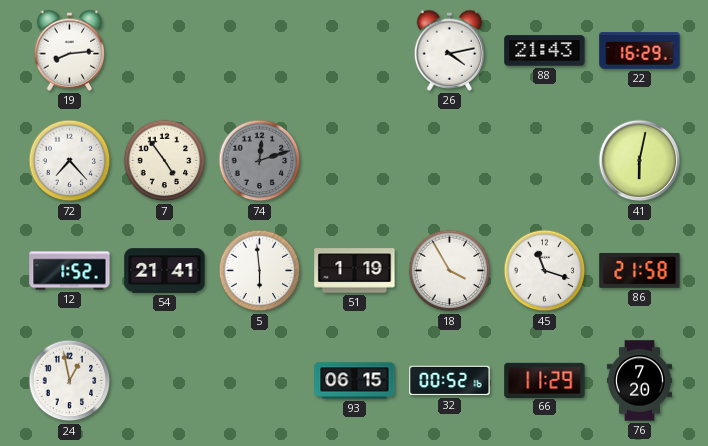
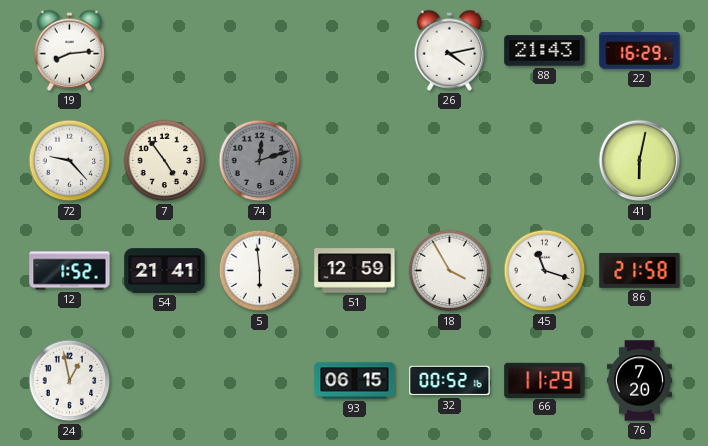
72: 7:23 -> 9:23
51: 1:19 -> 12:59
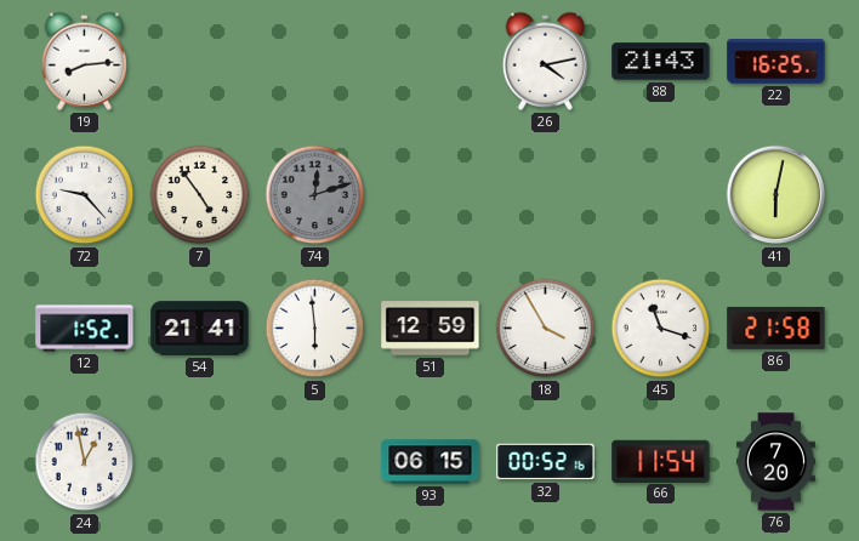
22: 16:29 -> 16:25
66: 11:29 -> 11:54
